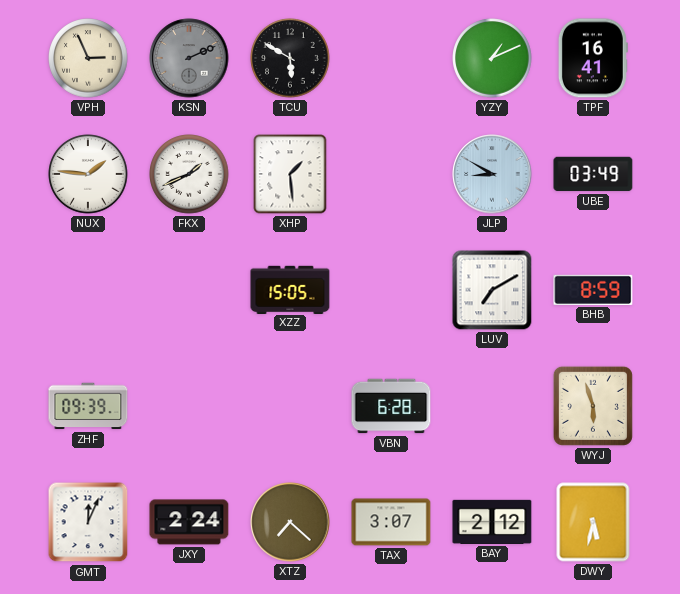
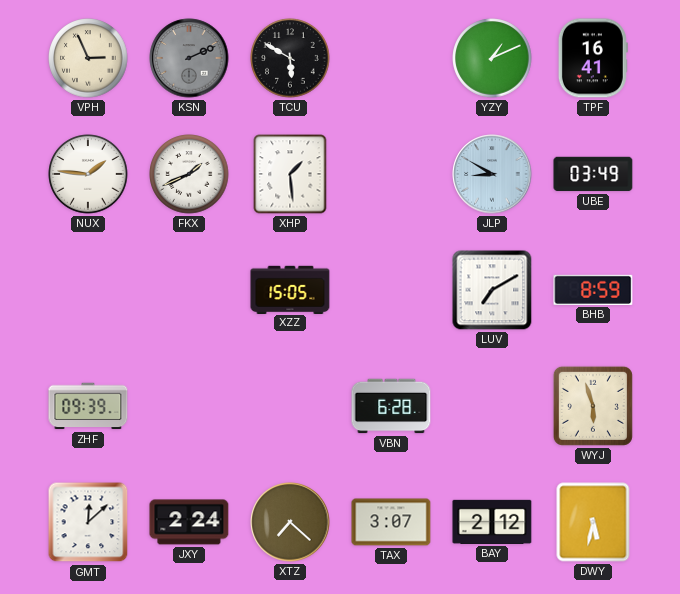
GMT: 12:04 -> 12:08
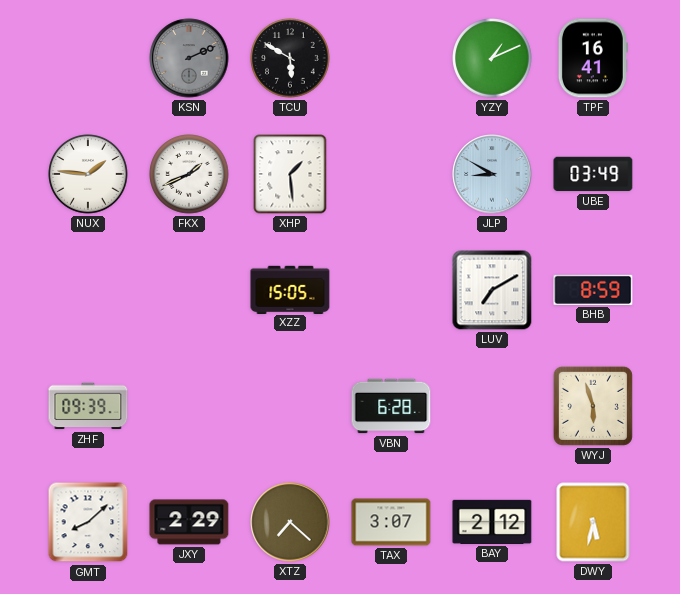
VPH: 2:56 -> none
GMT: 12:08 -> 8:08
JXY: 2:24 -> 2:29
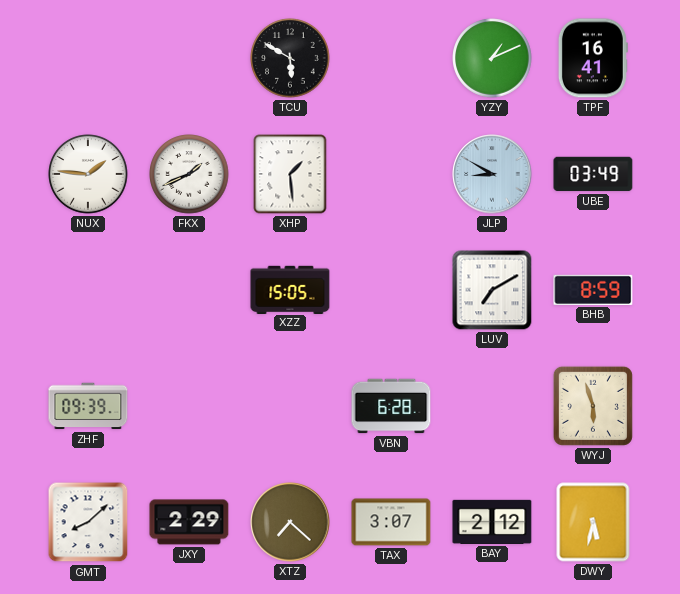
KSN: 2:11 -> none
